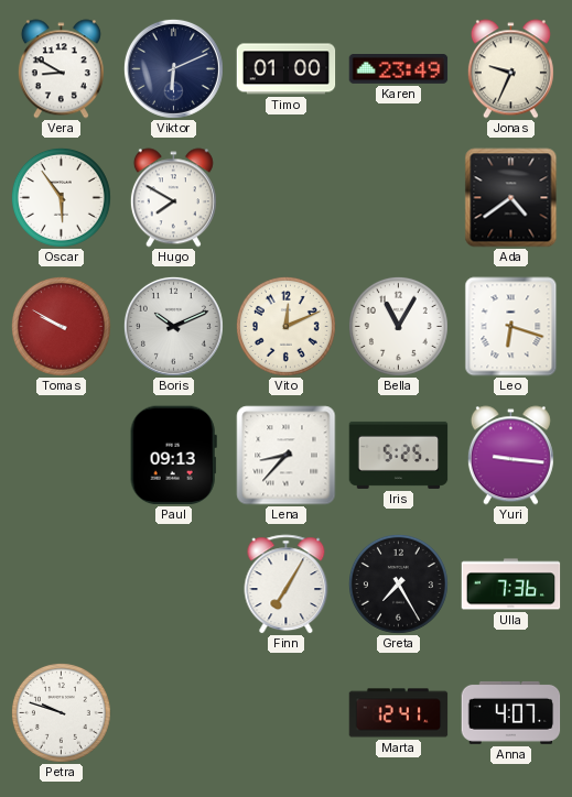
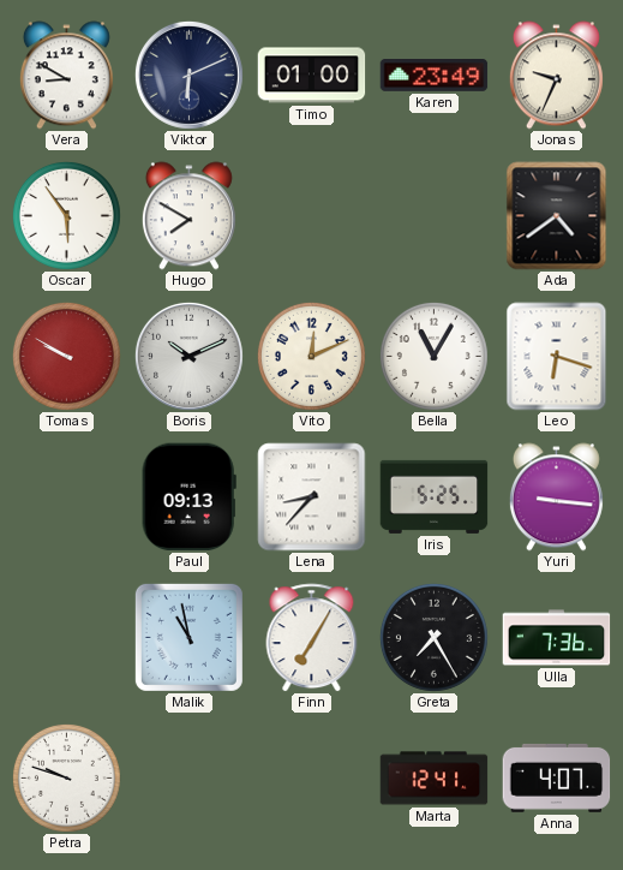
Malik: none -> 10:58
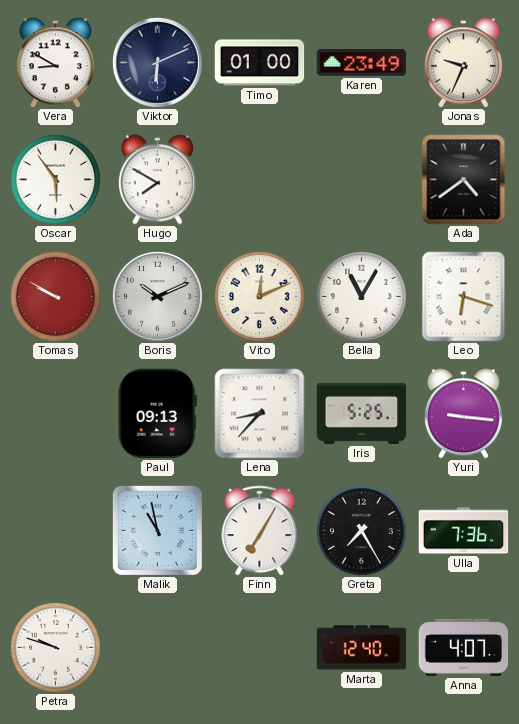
Marta: 12:41 -> 12:40
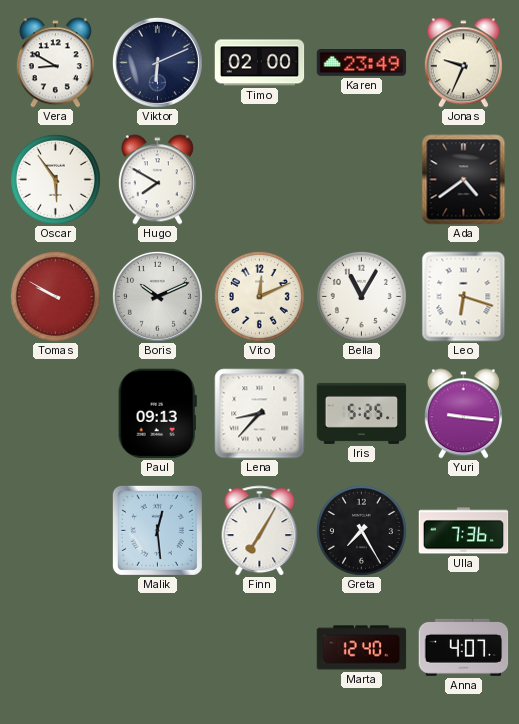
Timo: 01:00 -> 02:00
Malik: 10:58 -> 12:29
Petra: 9:48 -> none
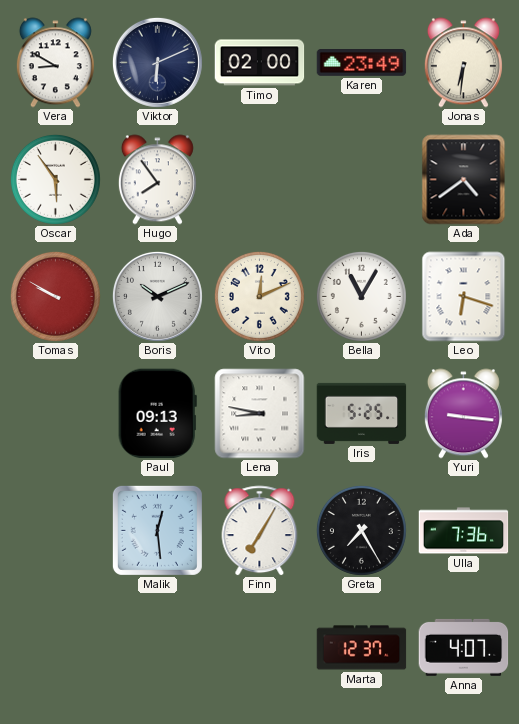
Jonas: 9:34 -> 6:31
Hugo: 7:50 -> 7:54
Lena: 8:37 -> 8:47
Marta: 12:40 -> 12:37
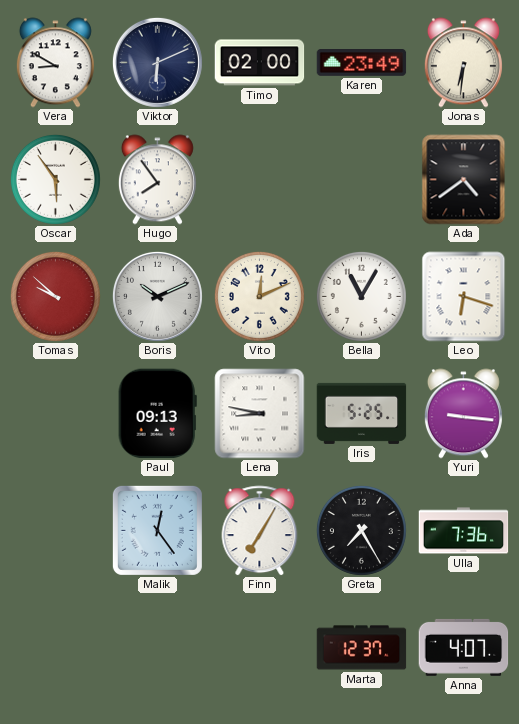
Tomas: 9:50 -> 9:52
Malik: 12:29 -> 12:24
